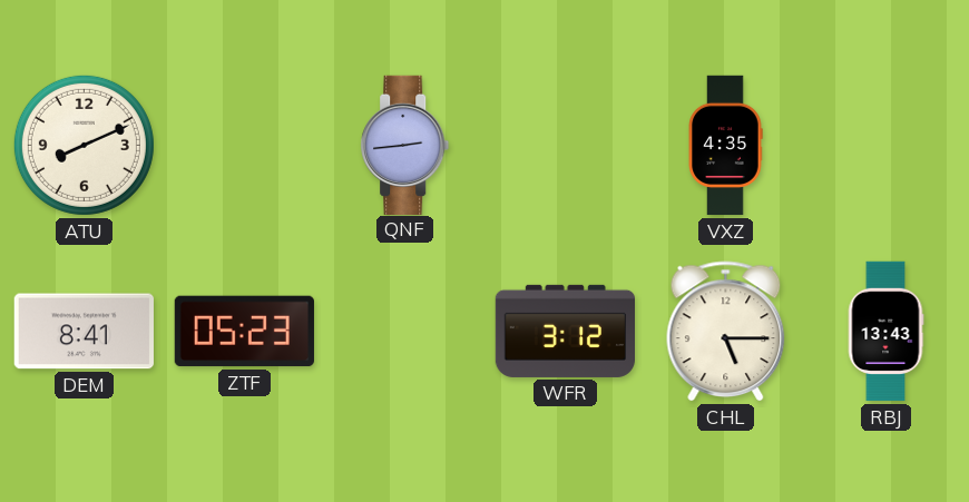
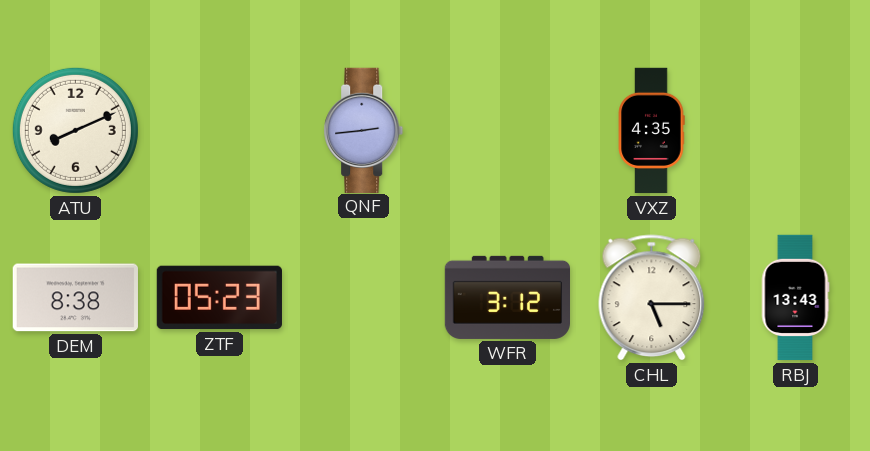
DEM: 8:41 -> 8:38
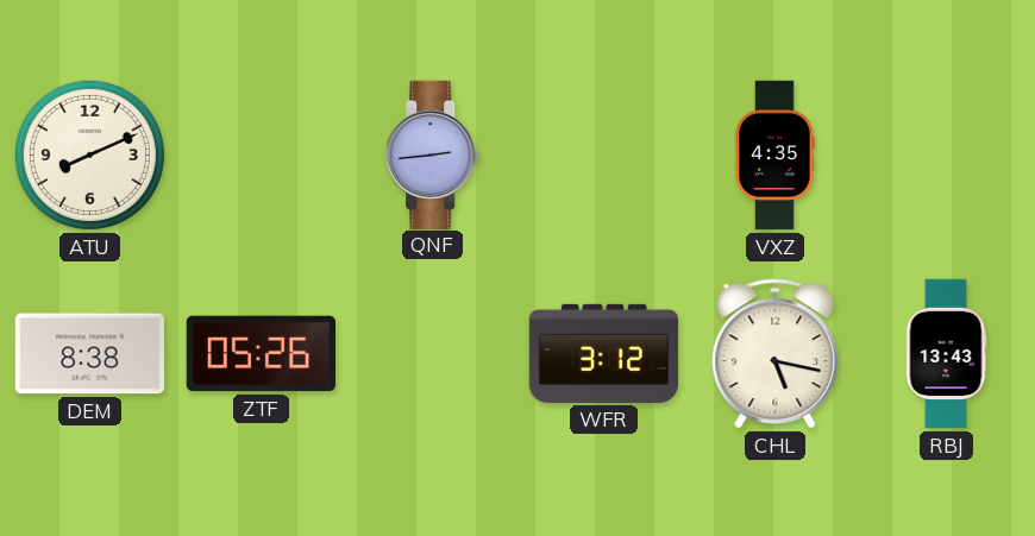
ZTF: 05:23 -> 05:26
CHL: 5:15 -> 5:17
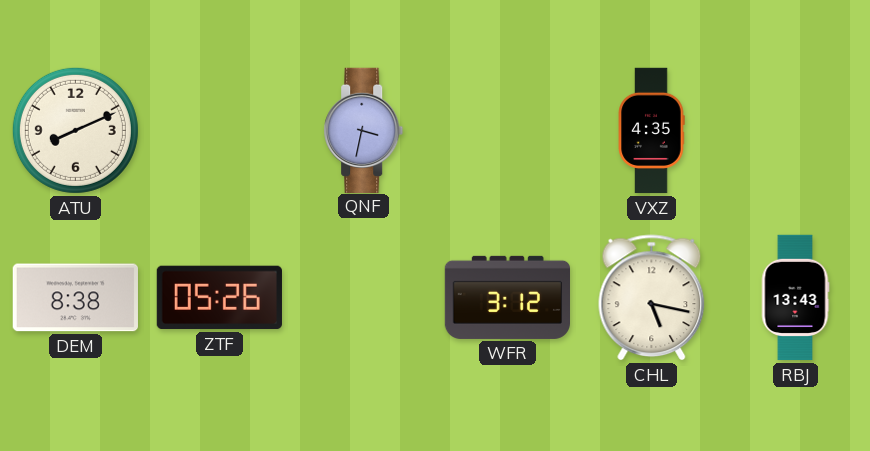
QNF: 2:44 -> 3:32
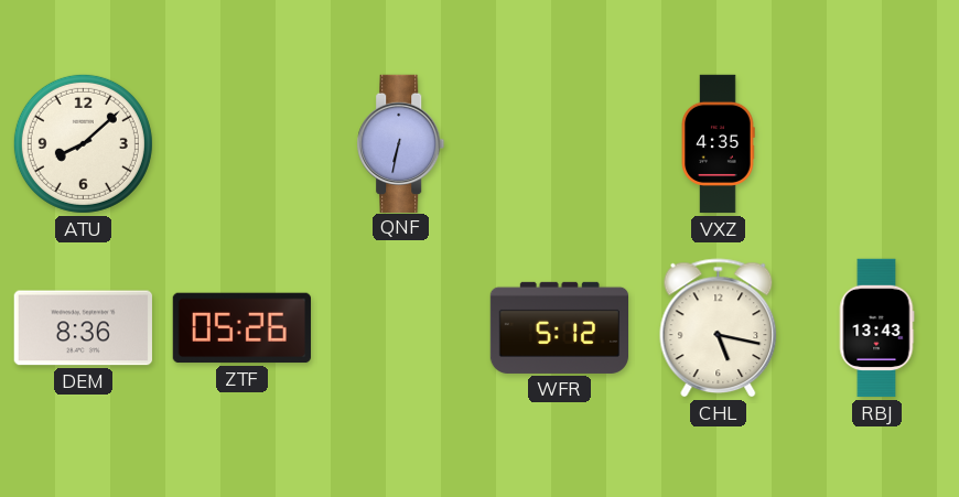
ATU: 8:11 -> 8:08
QNF: 3:32 -> 6:32
DEM: 8:38 -> 8:36
WFR: 3:12 -> 5:12
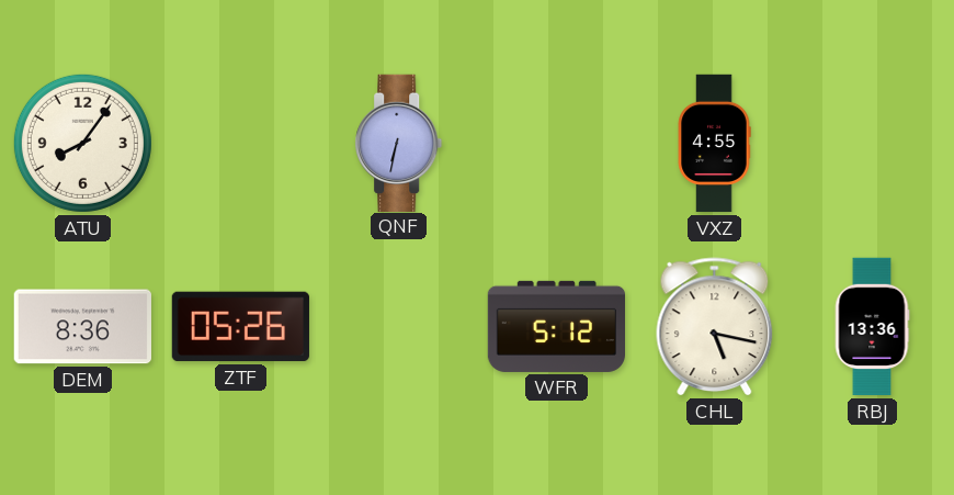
ATU: 8:08 -> 8:06
VXZ: 4:35 -> 4:55
RBJ: 13:43 -> 13:36
